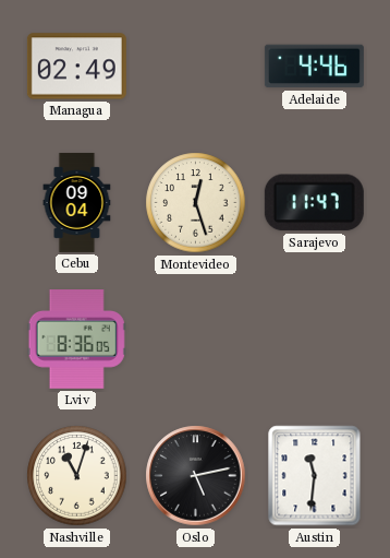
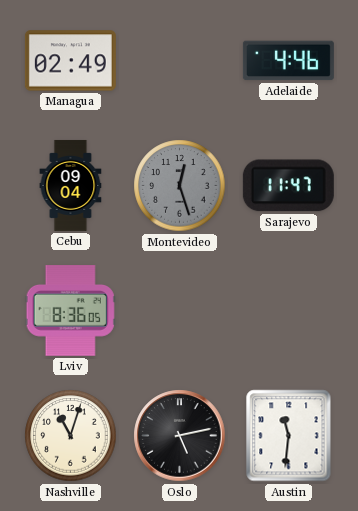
Montevideo dial: cream -> grey
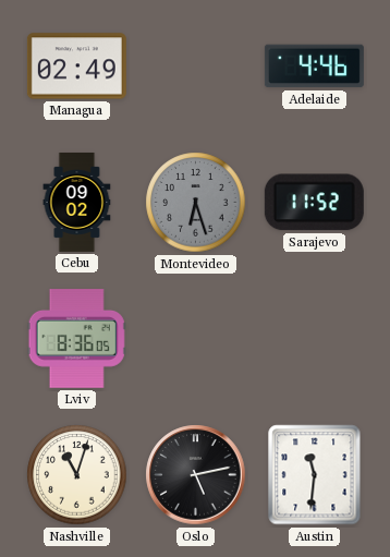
Cebu: 09:04 -> 09:02
Montevideo: 12:27 -> 6:27
Sarajevo: 11:47 -> 11:52
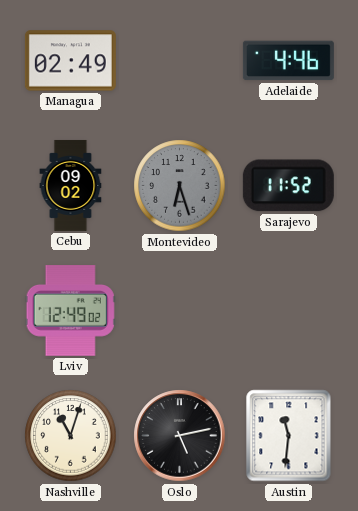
Lviv: 8:36 -> 12:49
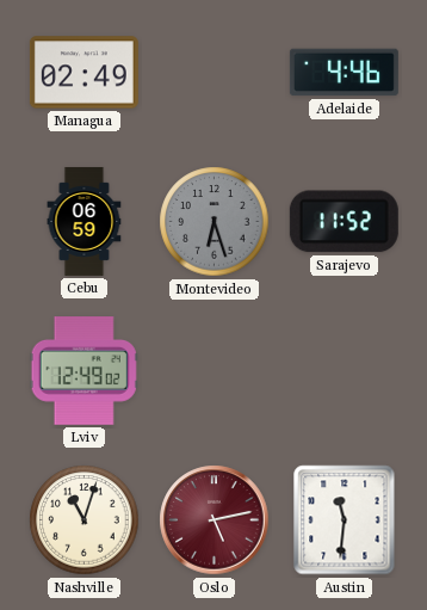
Cebu: 09:02 -> 06:59
Oslo dial: black -> burgundy
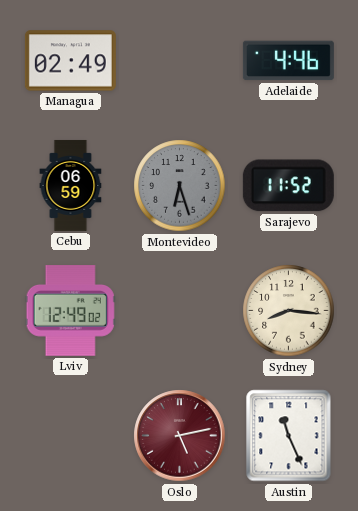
Sydney: none -> 8:16
Nashville: 11:03 -> none
Austin: 11:31 -> 11:26
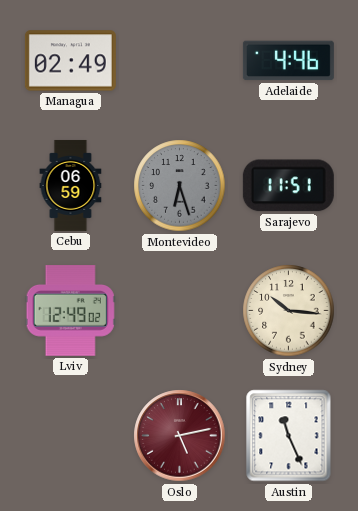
Sarajevo: 11:52 -> 11:51
Sydney: 8:16 -> 10:16
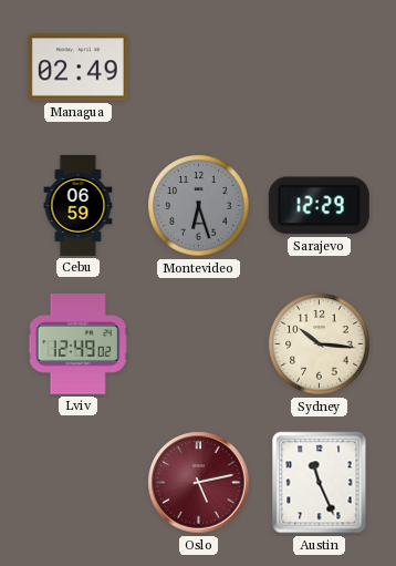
Adelaide: 4:46 -> none
Sarajevo: 11:51 -> 12:29
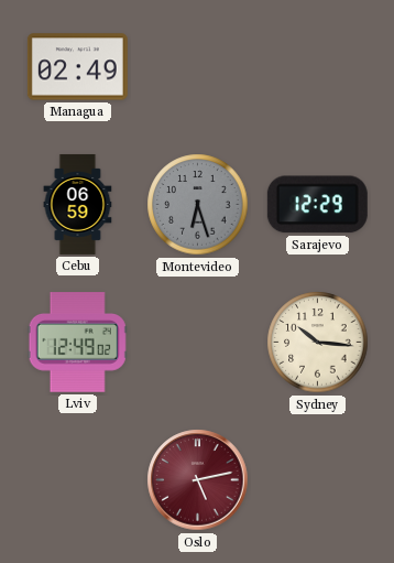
Austin: 11:26 -> none
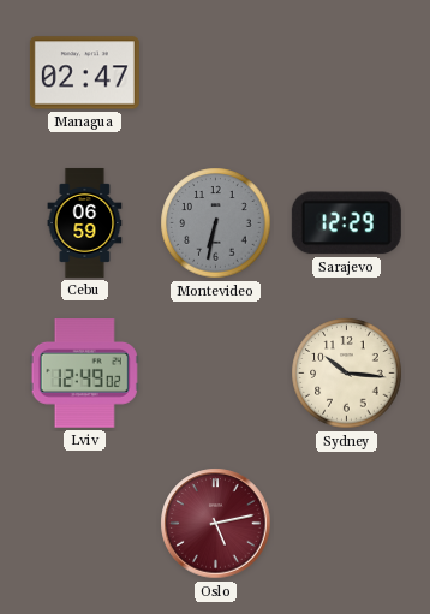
Managua: 02:49 -> 02:47
Montevideo: 6:27 -> 6:32
